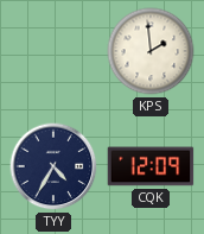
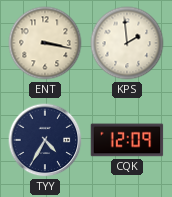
ENT: none -> 3:17
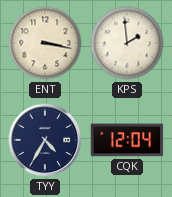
CQK: 12:09 -> 12:04
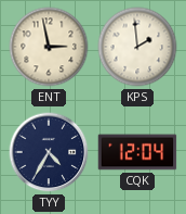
ENT: 3:17 -> 2:58
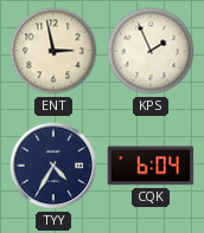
KPS: 1:59 -> 1:56
CQK: 12:04 -> 6:04
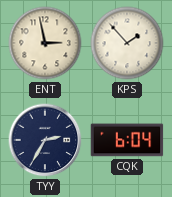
KPS: 1:56 -> 1:53
TYY: 4:35 -> 2:35
